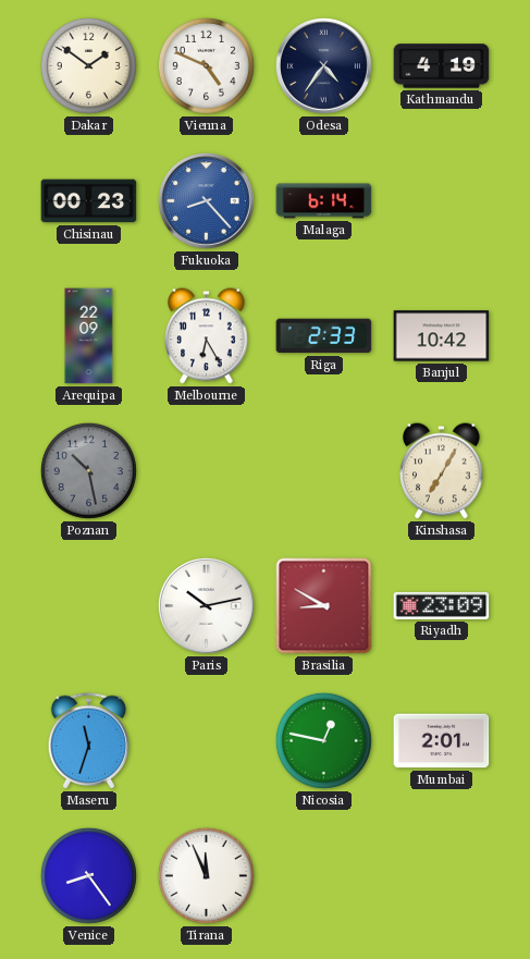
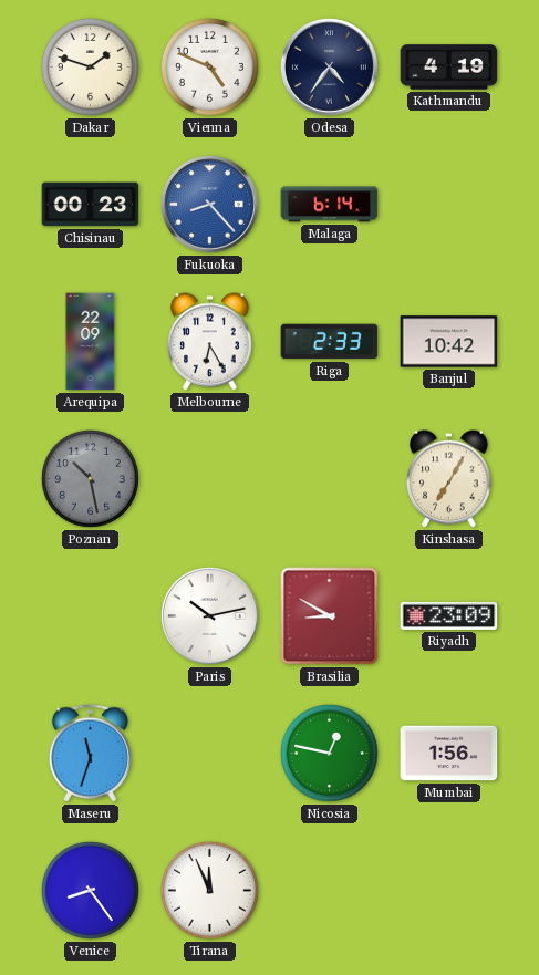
Dakar: 1:51 -> 1:48
Mumbai: 2:01 -> 1:56
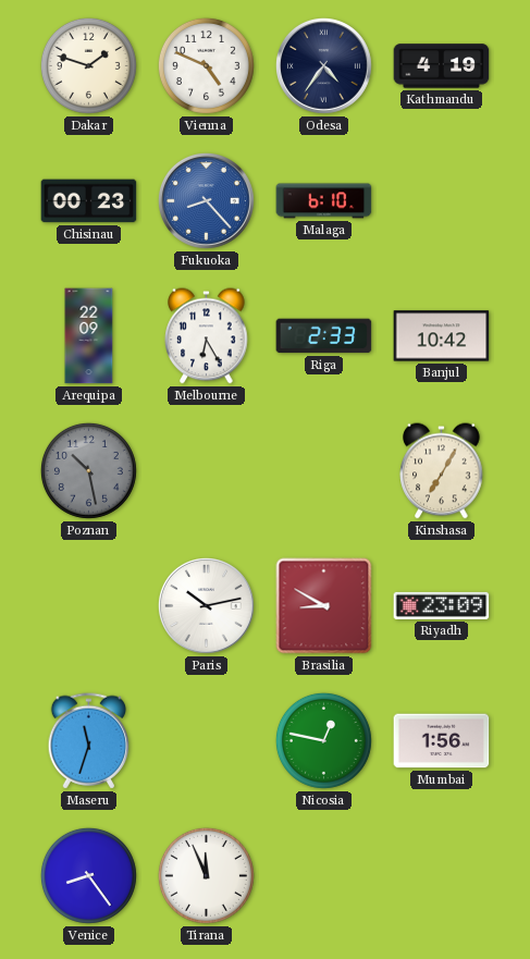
Malaga: 6:14 -> 6:10
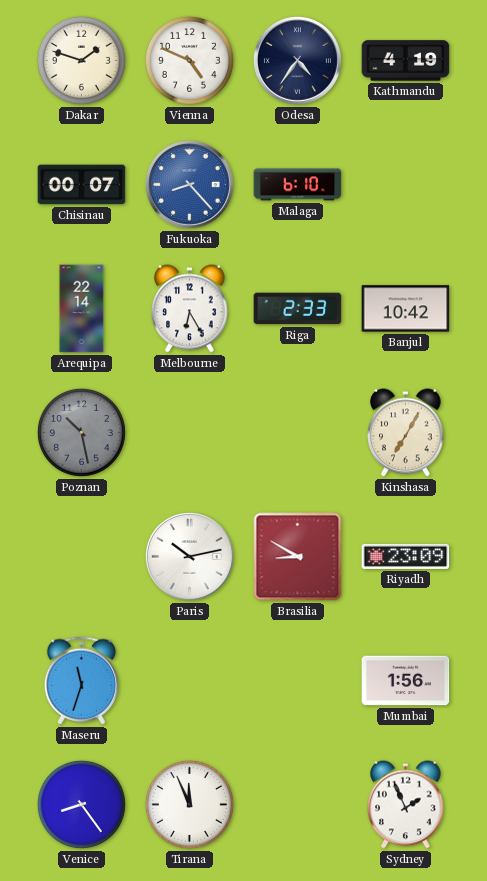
Chisinau: 00:23 -> 00:07
Arequipa: 22:09 -> 22:14
Nicosia: 12:47 -> none
Sydney: none -> 1:56
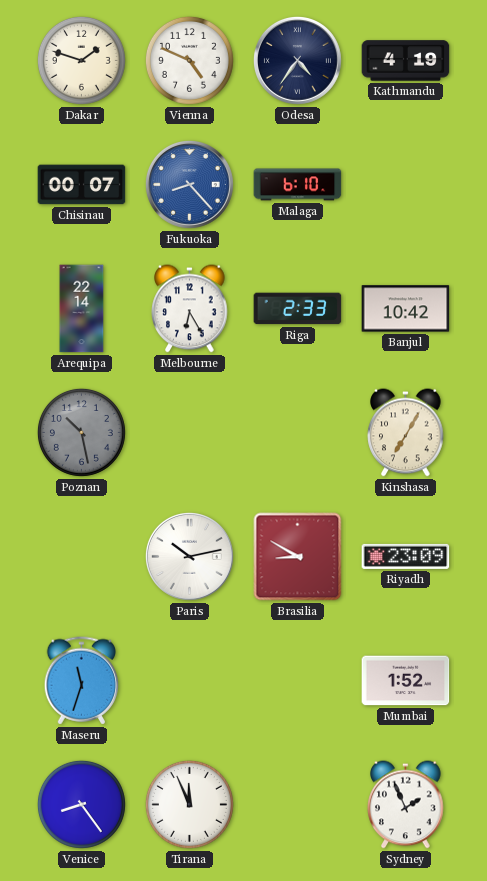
Mumbai: 1:56 -> 1:52
